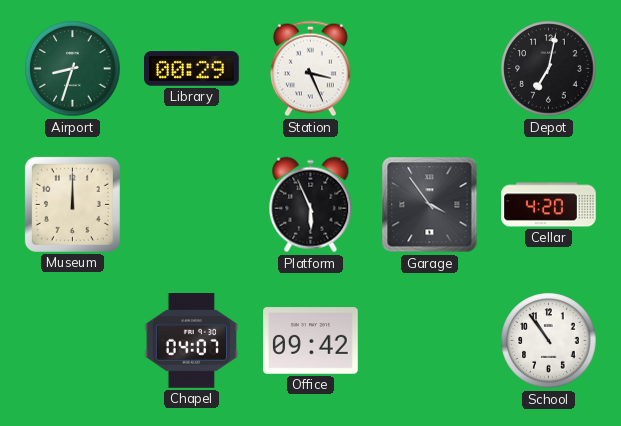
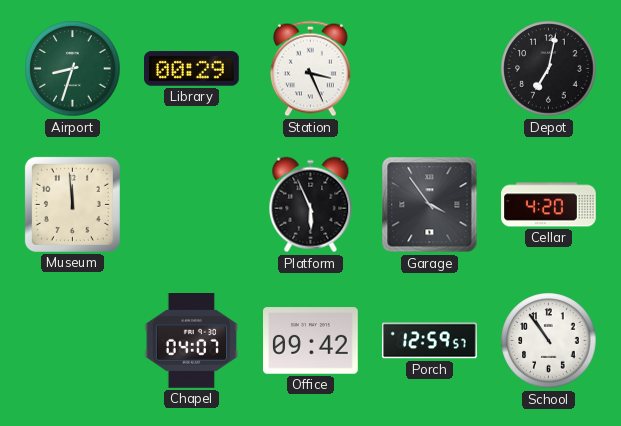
Museum: 12:00 -> 11:59
Porch: none -> 12:59
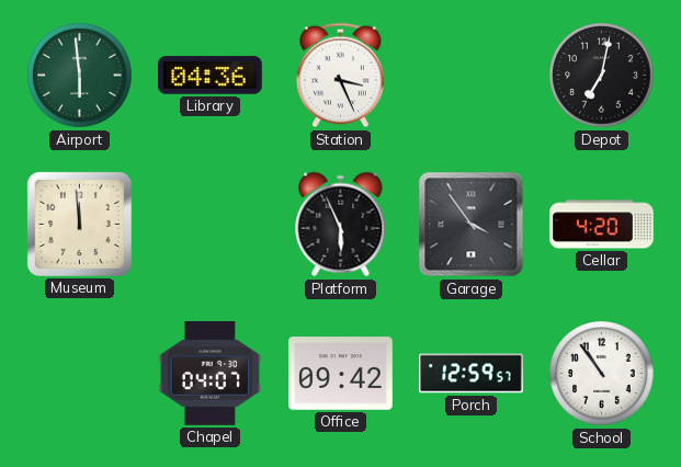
Airport: 8:33 -> 5:59
Library: 00:29 -> 04:36
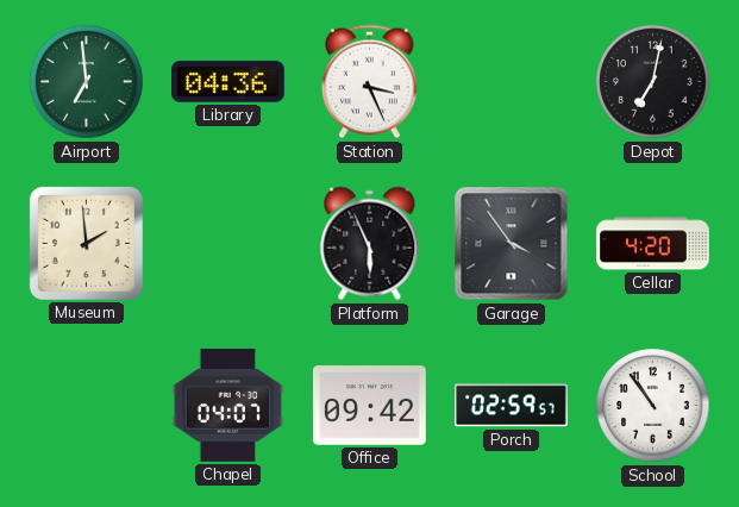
Airport: 5:59 -> 6:59
Museum: 11:59 -> 1:59
Porch: 12:59 -> 02:59
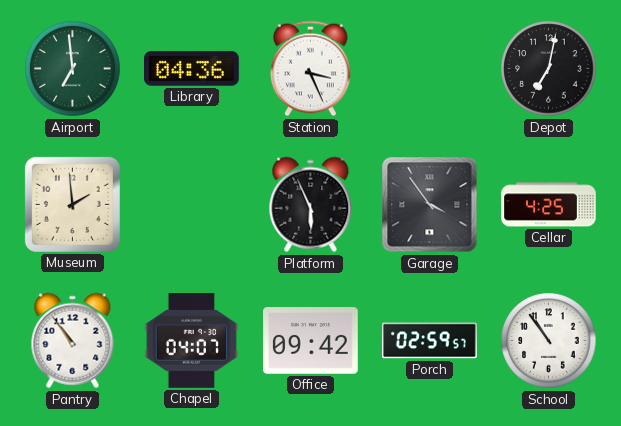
Cellar: 4:20 -> 4:25
Pantry: none -> 10:54
